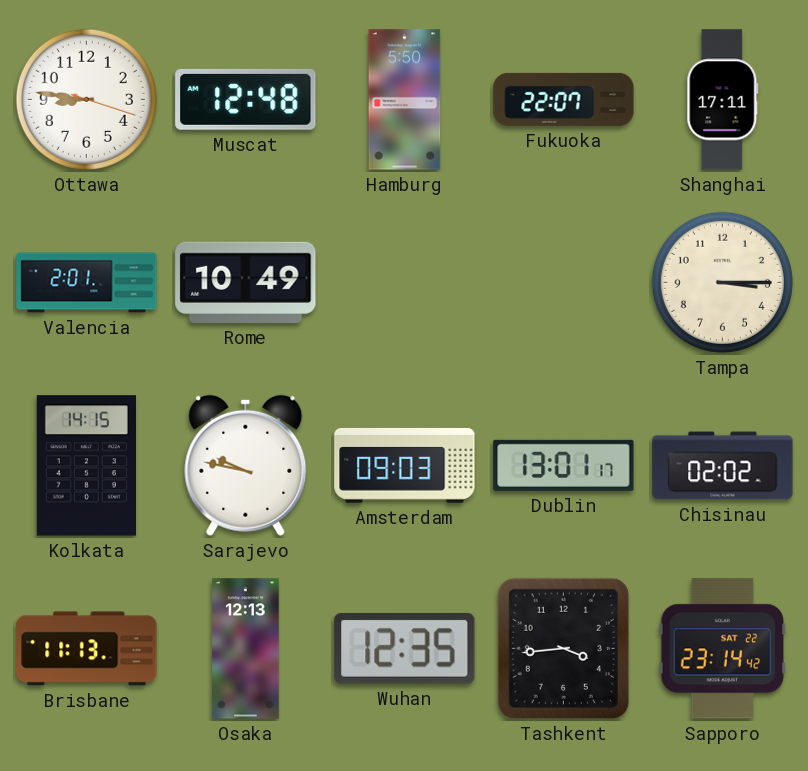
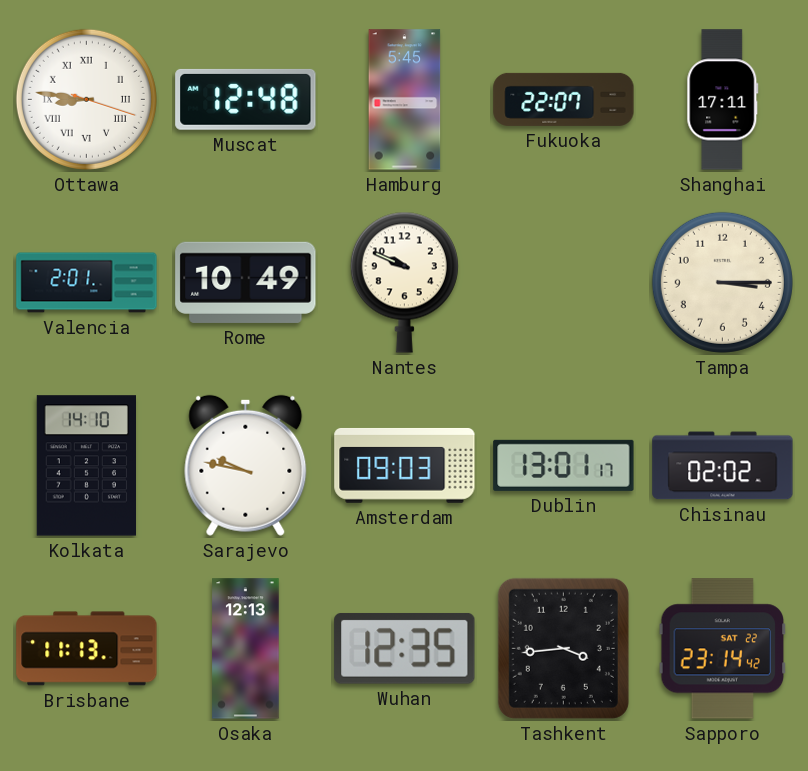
Ottawa numerals: Arabic -> Roman
Hamburg: 5:50 -> 5:45
Nantes: none -> 9:49
Kolkata: 14:15 -> 14:10
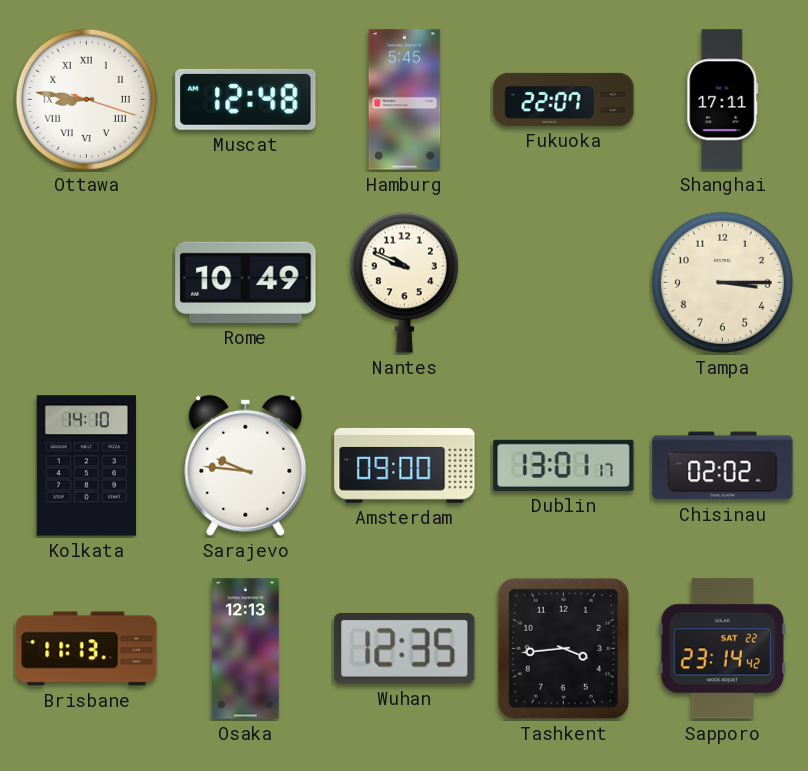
Valencia: 2:01 -> none
Sarajevo: 9:47 -> 9:46
Amsterdam: 09:03 -> 09:00
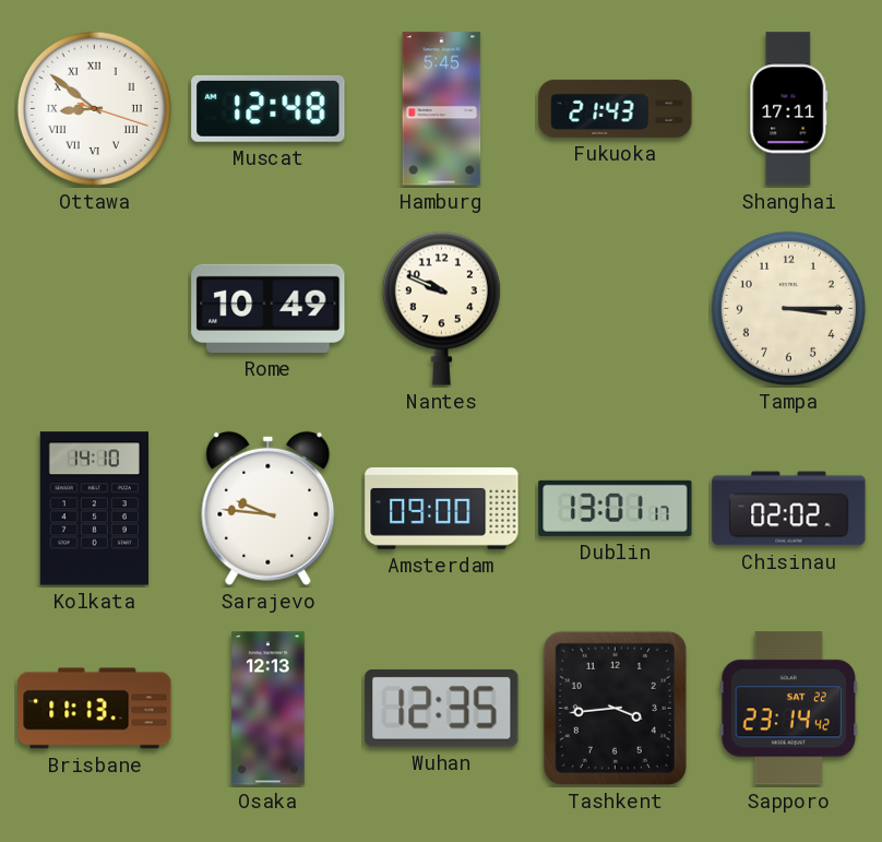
Ottawa: 8:46 -> 8:51
Fukuoka: 22:07 -> 21:43
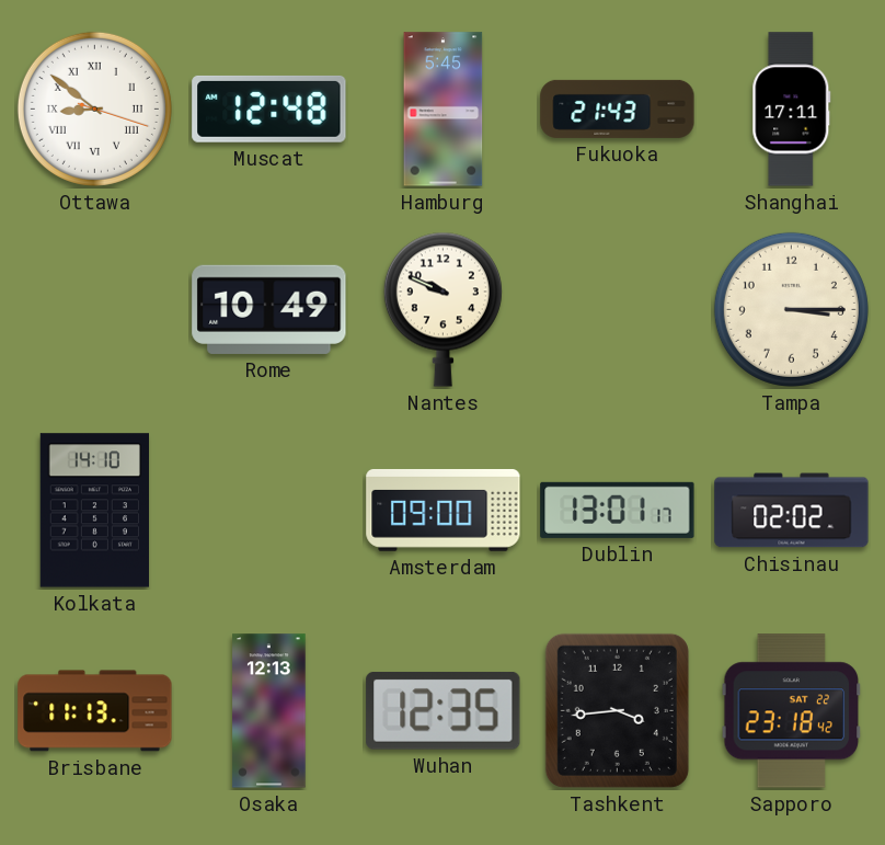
Sarajevo: 9:46 -> none
Sapporo: 23:14 -> 23:18
